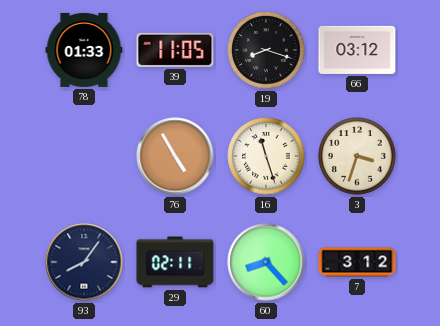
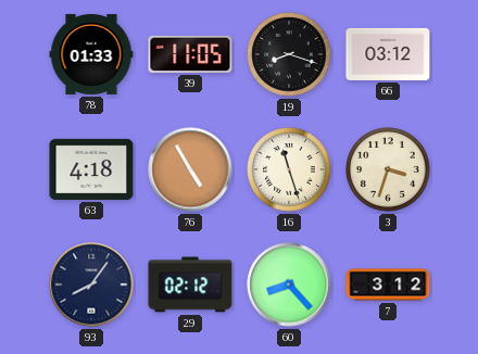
63: none -> 4:18
29: 02:11 -> 02:12
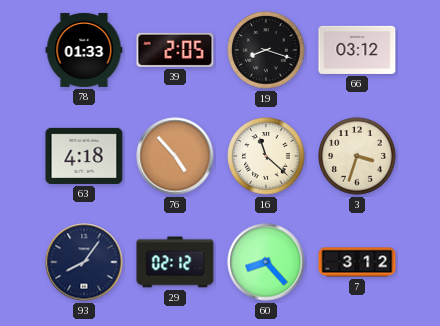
39: 11:05 -> 2:05
76: 4:55 -> 4:53
16: 11:27 -> 11:22
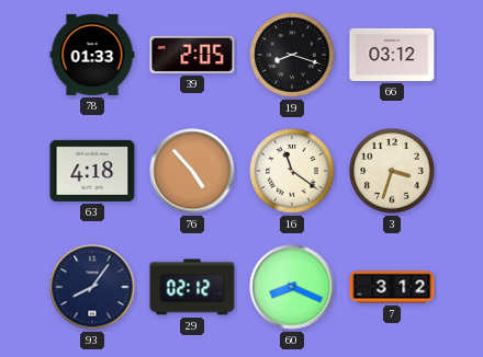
16: 11:22 -> 11:21
60: 8:23 -> 8:19
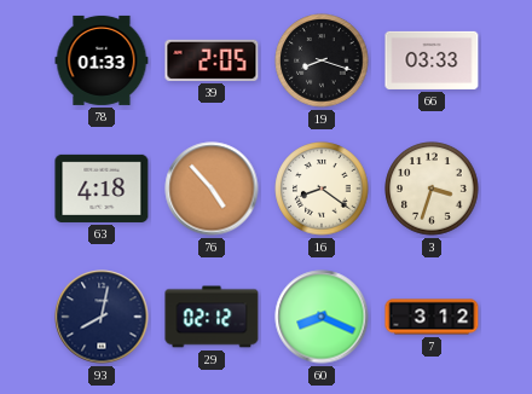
66: 03:12 -> 03:33
16: 11:21 -> 8:21
93: 8:06 -> 8:02
